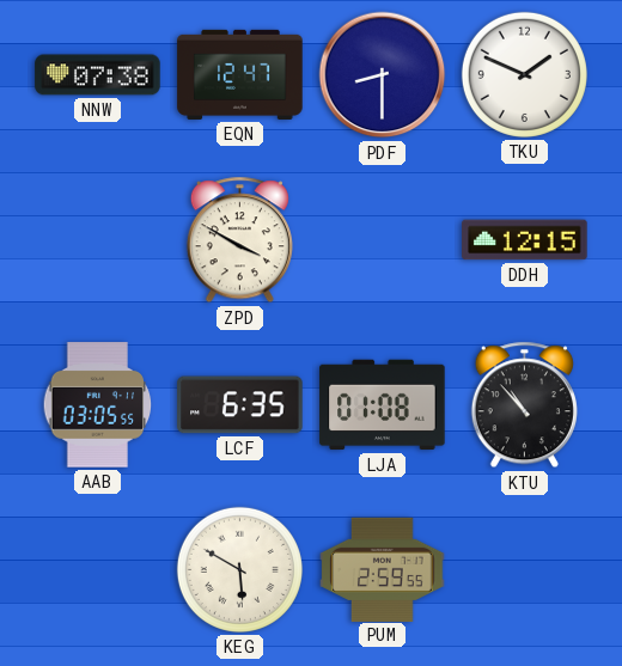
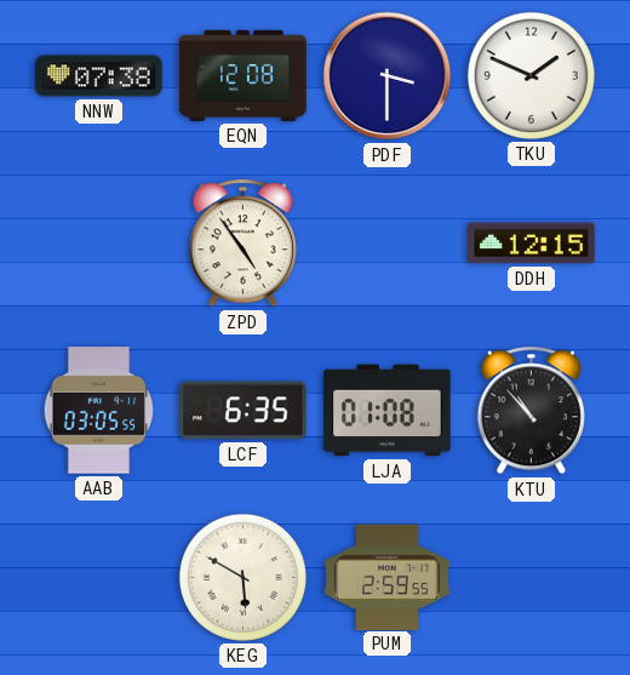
EQN: 12:47 -> 12:08
PDF: 8:30 -> 3:30
ZPD: 3:50 -> 4:54
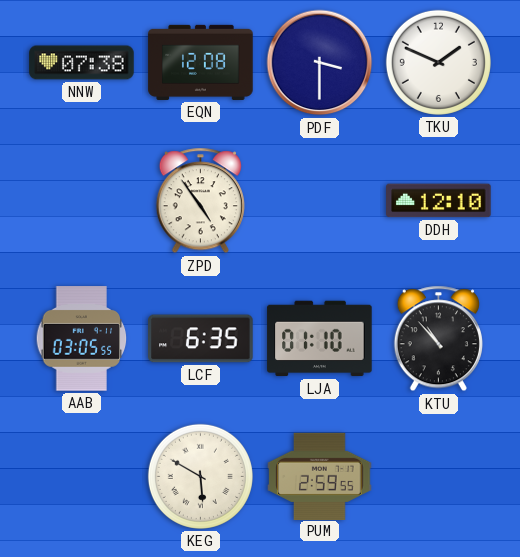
DDH: 12:15 -> 12:10
LJA: 01:08 -> 01:10
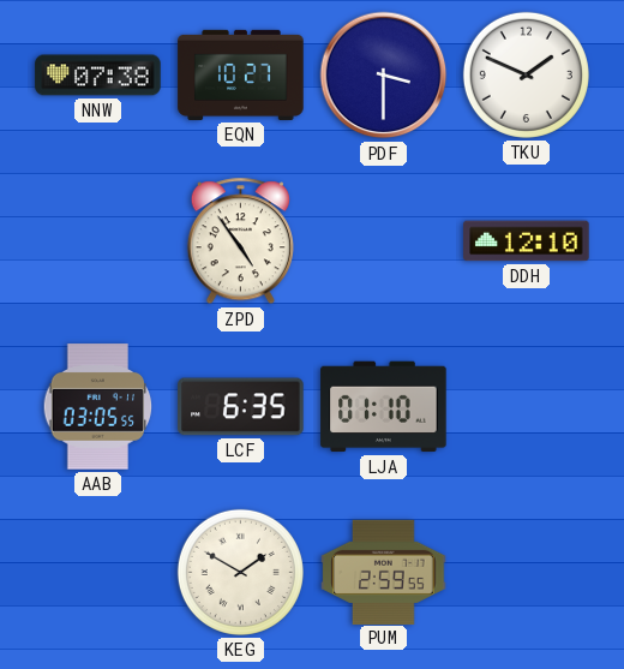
EQN: 12:08 -> 10:27
KTU: 10:53 -> none
KEG: 5:50 -> 1:50
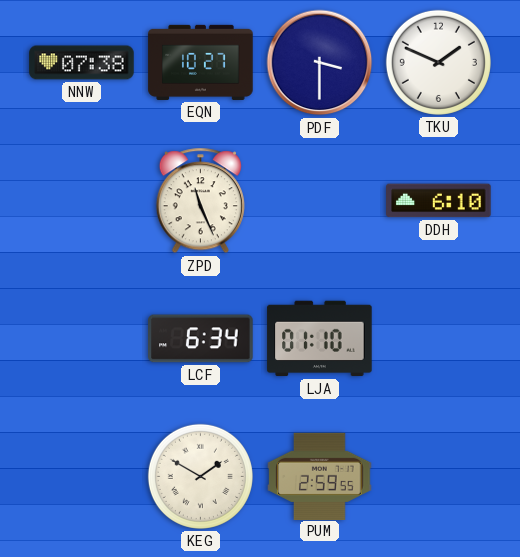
ZPD: 4:54 -> 11:26
DDH: 12:10 -> 6:10
AAB: 03:05 -> none
LCF: 6:35 -> 6:34
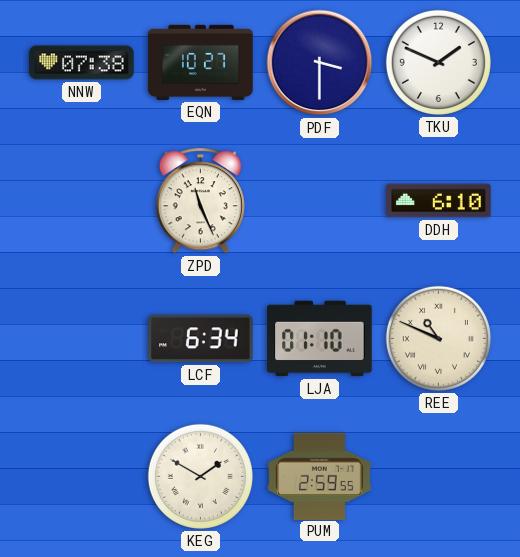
REE: none -> 10:49
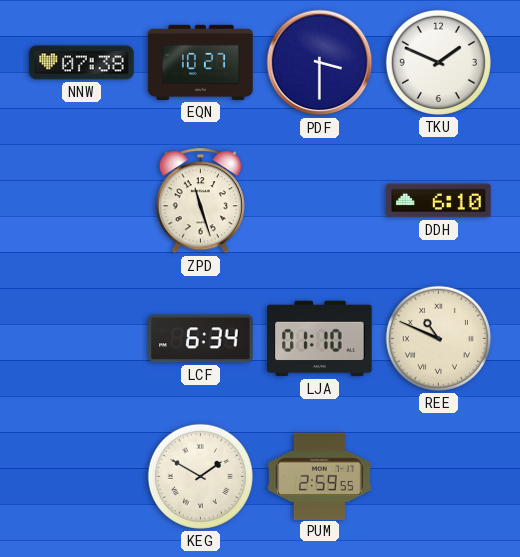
ZPD: 11:26 -> 11:27
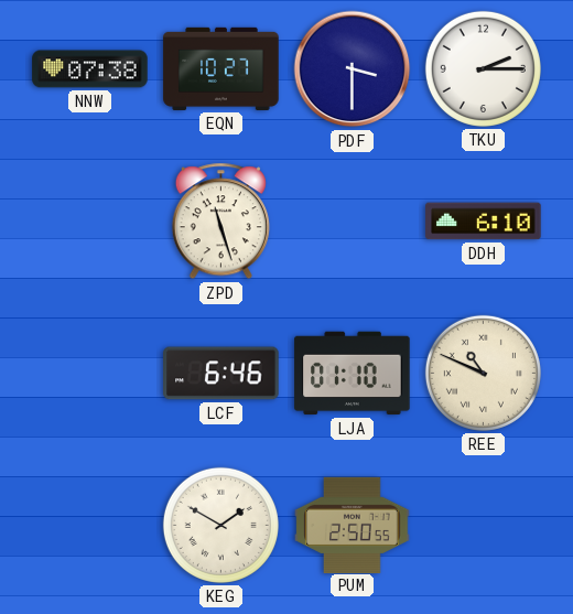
TKU: 1:49 -> 2:15
LCF: 6:34 -> 6:46
PUM: 2:59 -> 2:50
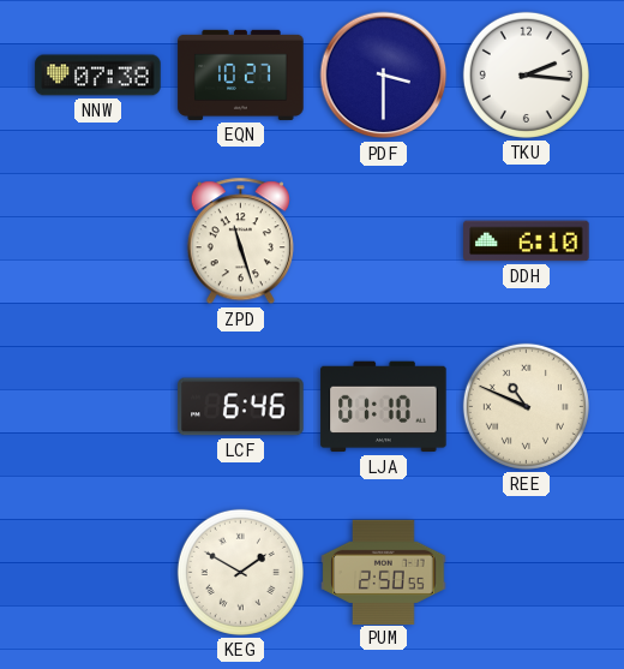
TKU: 2:15 -> 2:16
